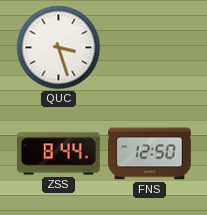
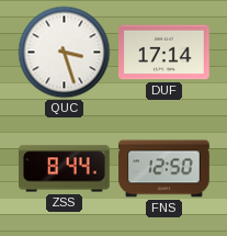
DUF: none -> 17:14
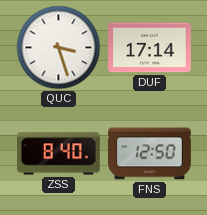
ZSS: 8:44 -> 8:40
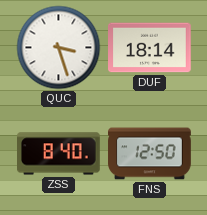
DUF: 17:14 -> 18:14
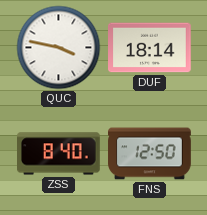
QUC: 3:27 -> 3:47
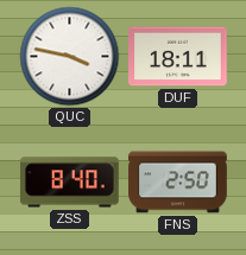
DUF: 18:14 -> 18:11
FNS: 12:50 -> 2:50
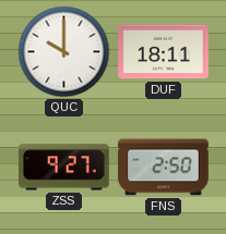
QUC: 3:47 -> 10:00
ZSS: 8:40 -> 9:27
